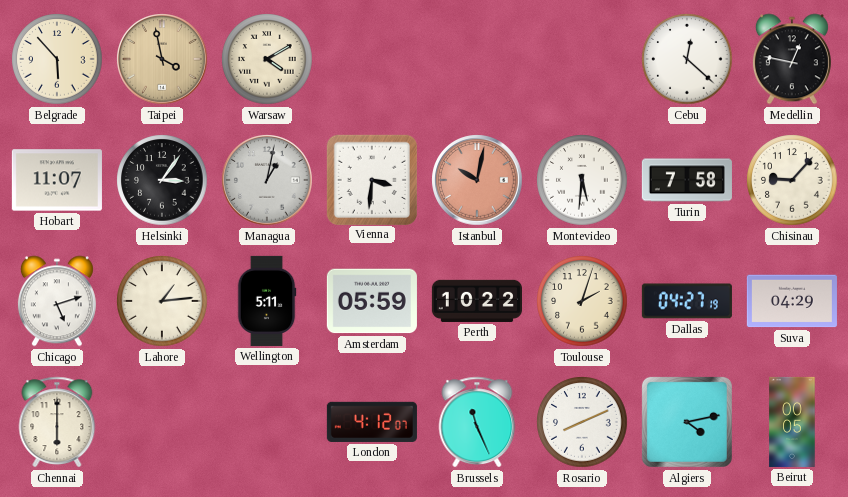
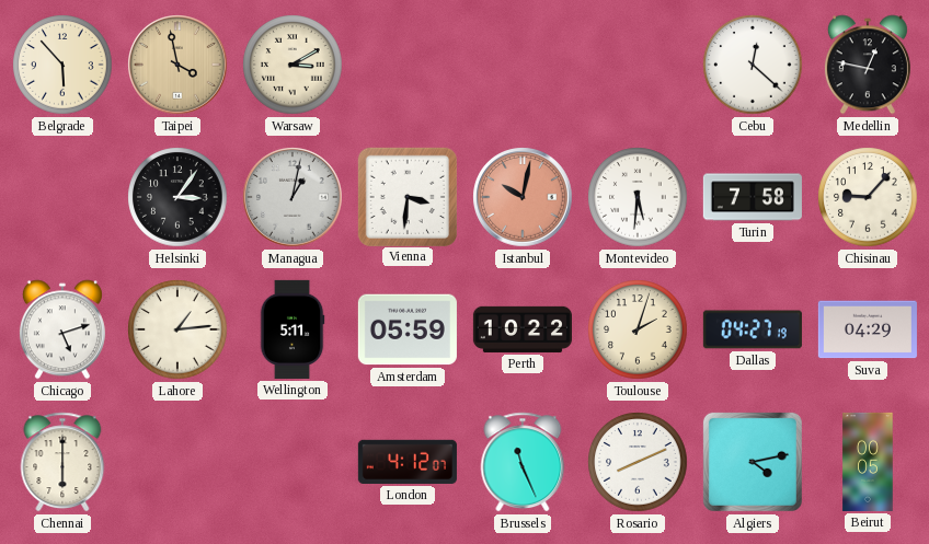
Warsaw: 4:10 -> 3:10
Hobart: 11:07 -> none
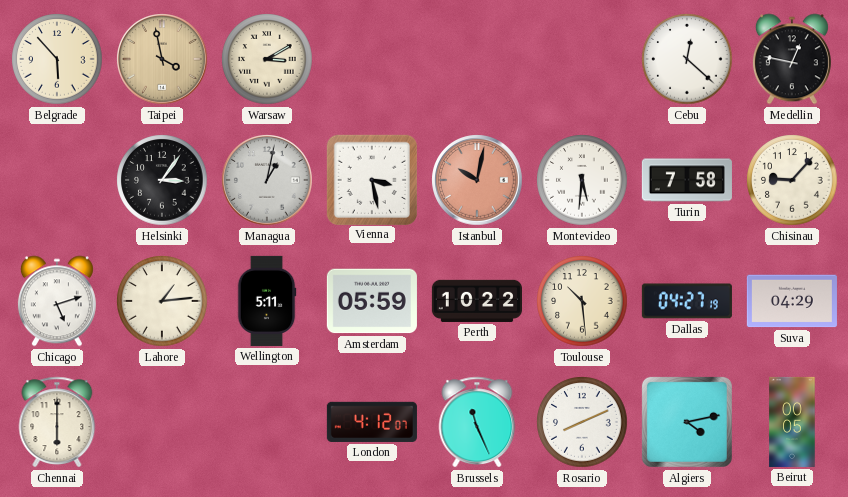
Vienna: 3:31 -> 3:28
Toulouse: 2:03 -> 10:29
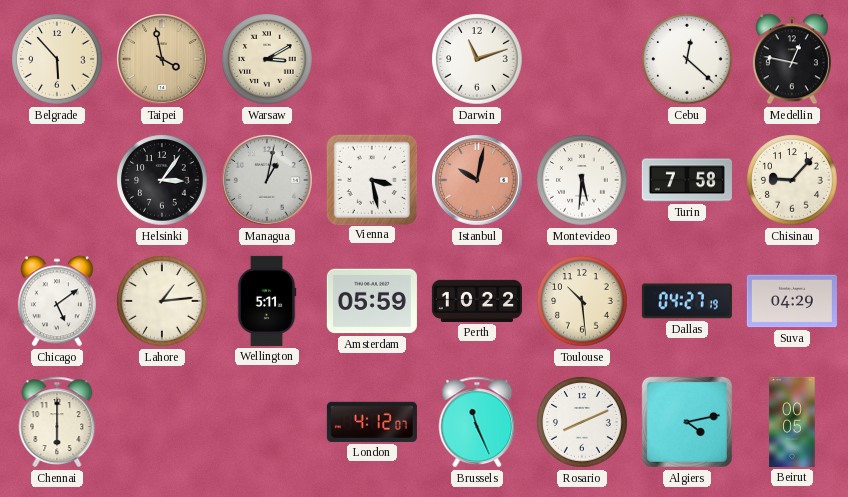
Darwin: none -> 11:12
Chicago: 5:12 -> 5:09
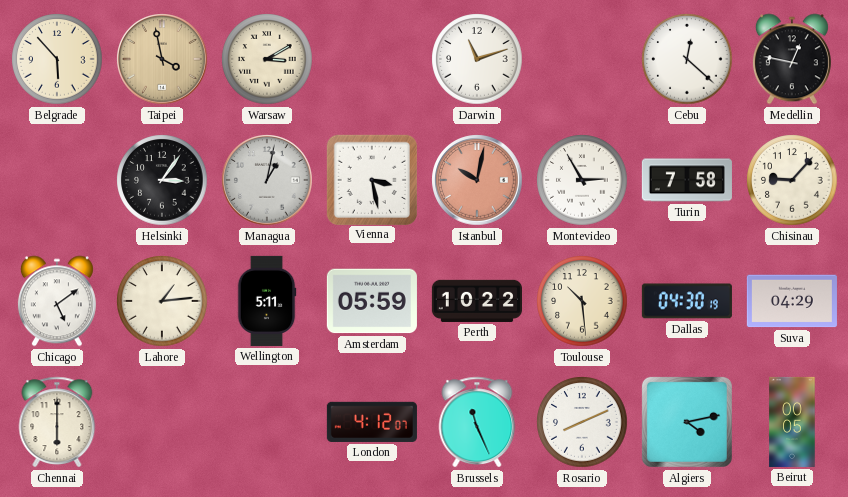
Montevideo: 5:31 -> 2:55
Dallas: 04:27 -> 04:30
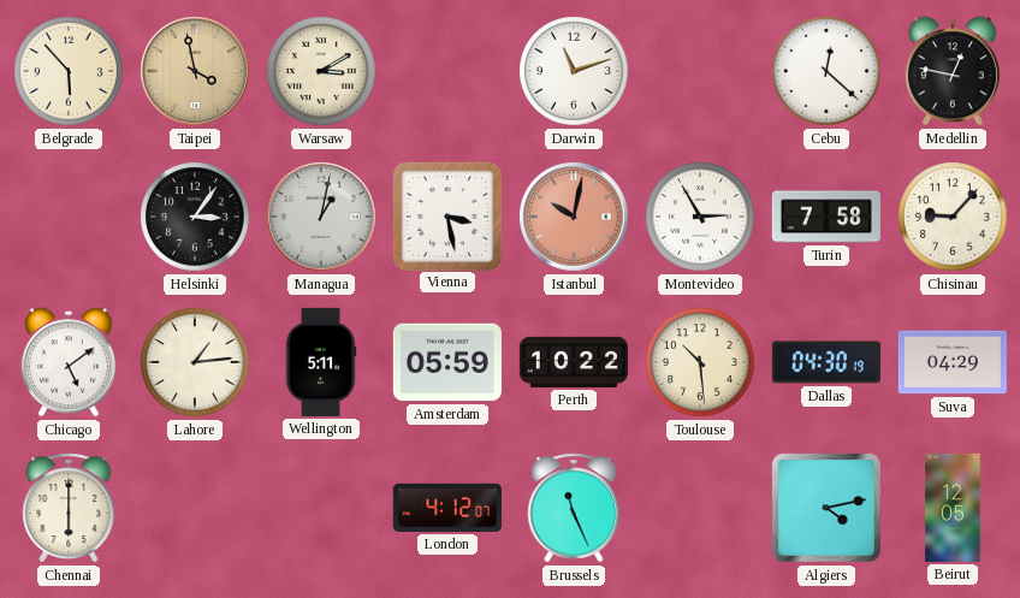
Rosario: 8:11 -> none
Beirut: 00:05 -> 12:05
